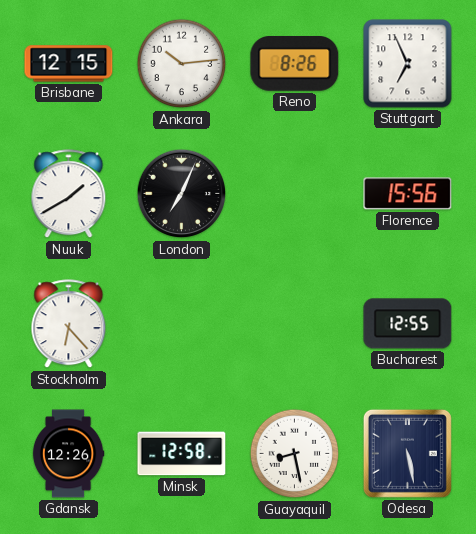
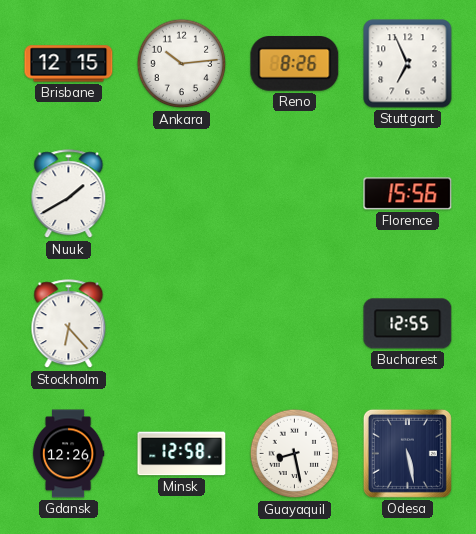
London: 7:04 -> none
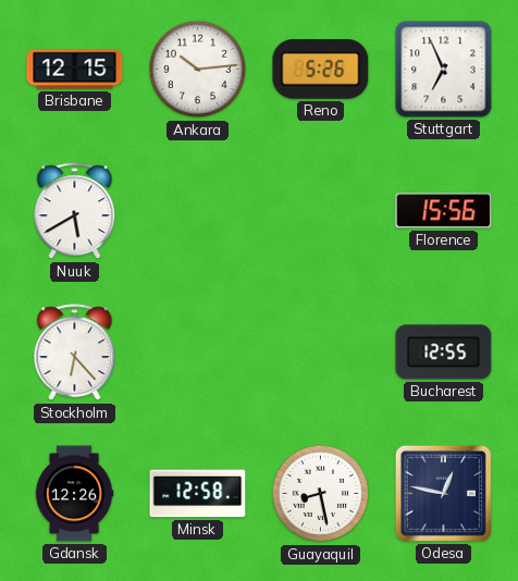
Reno: 8:26 -> 5:26
Nuuk: 1:40 -> 5:40
Odesa: 5:28 -> 12:47
